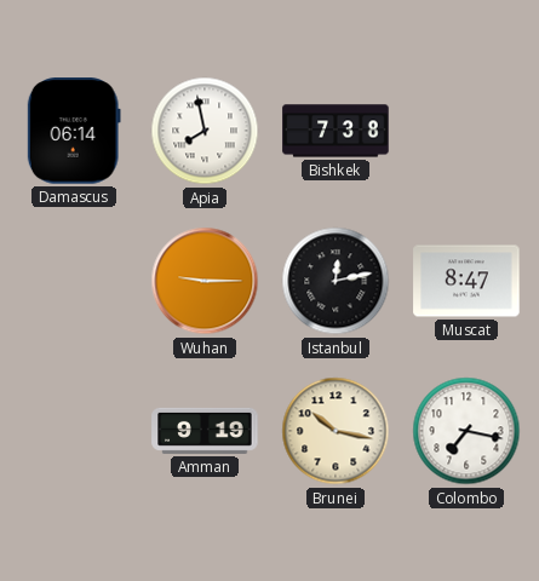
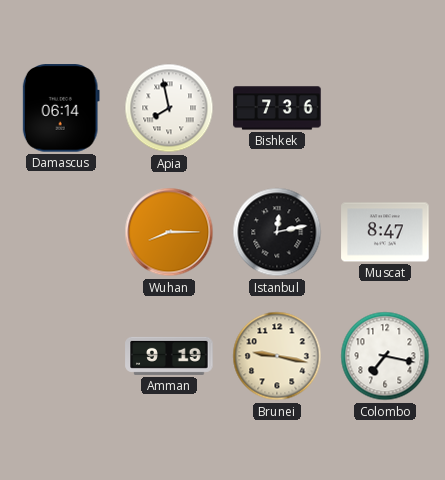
Bishkek: 7:38 -> 7:36
Wuhan: 9:15 -> 8:15
Brunei: 10:17 -> 9:17
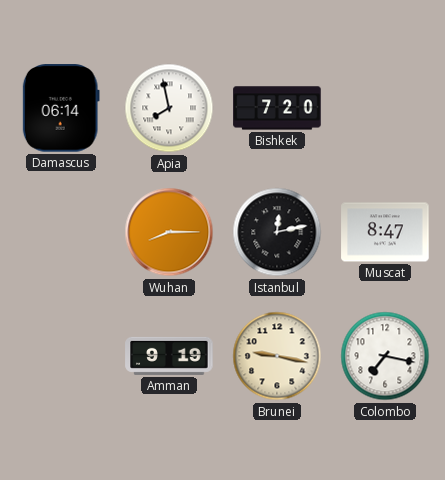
Bishkek: 7:36 -> 7:20
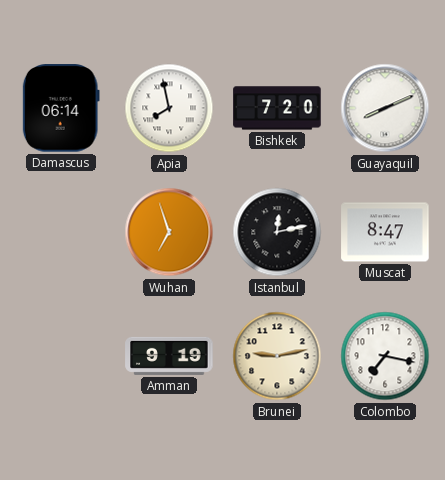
Guayaquil: none -> 8:11
Wuhan: 8:15 -> 6:57
Brunei: 9:17 -> 9:13
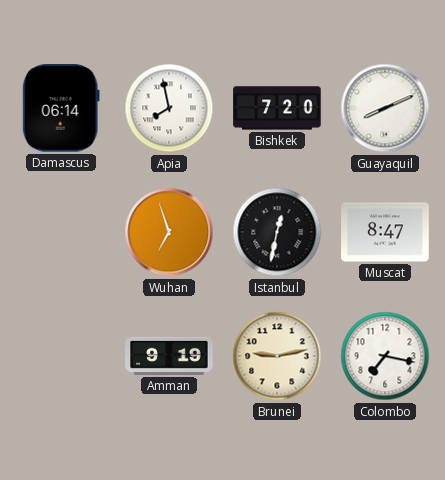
Istanbul: 12:13 -> 12:32
